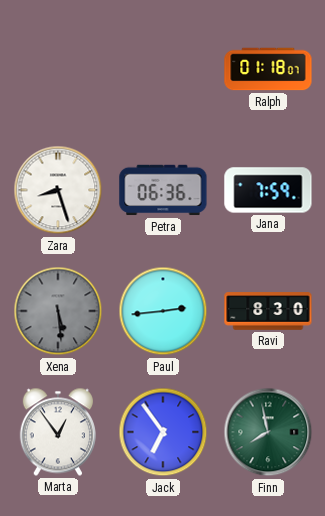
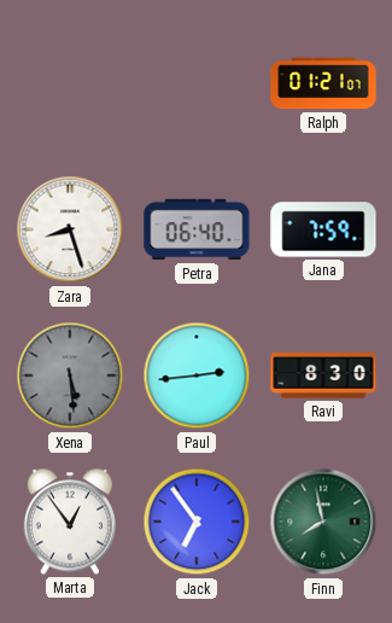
Ralph: 01:18 -> 01:21
Petra: 06:36 -> 06:40
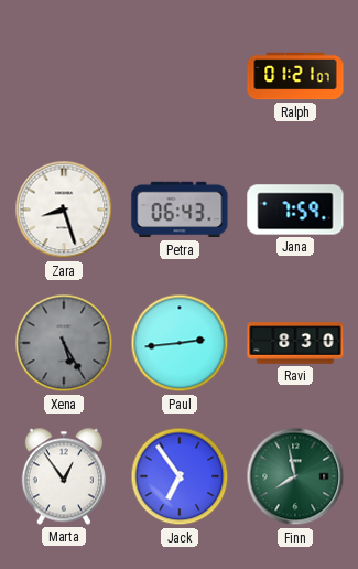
Petra: 06:40 -> 06:43
Xena: 5:29 -> 5:25
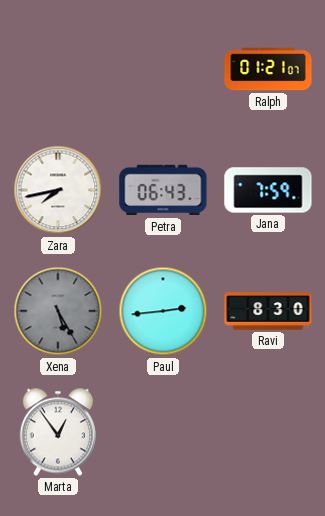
Zara: 8:27 -> 7:43
Jack: 6:54 -> none
Finn: 7:58 -> none
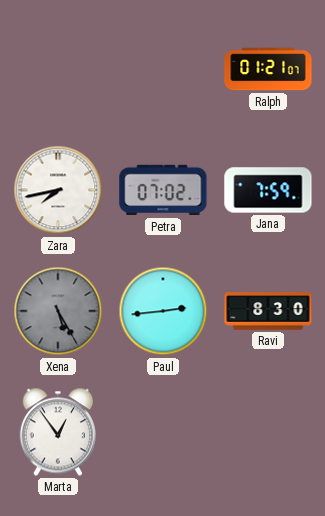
Petra: 06:43 -> 07:02
